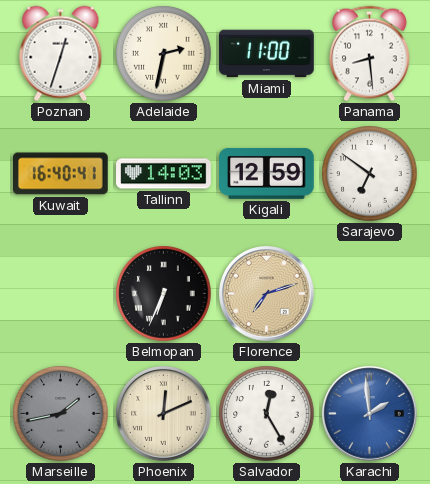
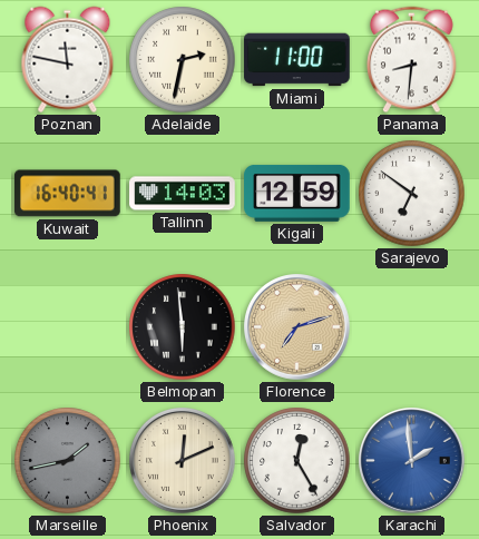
Poznan: 12:33 -> 11:47
Panama: 8:29 -> 8:31
Belmopan: 6:34 -> 5:59
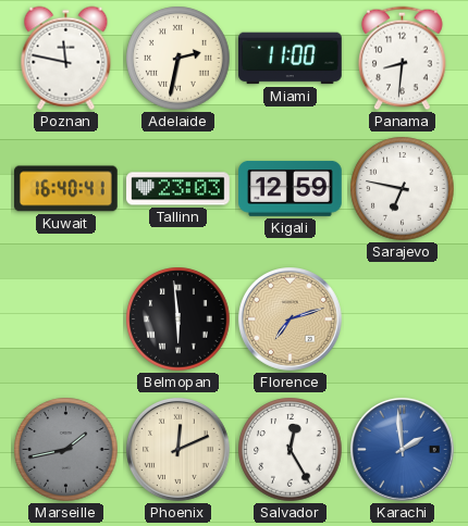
Tallinn: 14:03 -> 23:03
Sarajevo: 6:51 -> 6:47
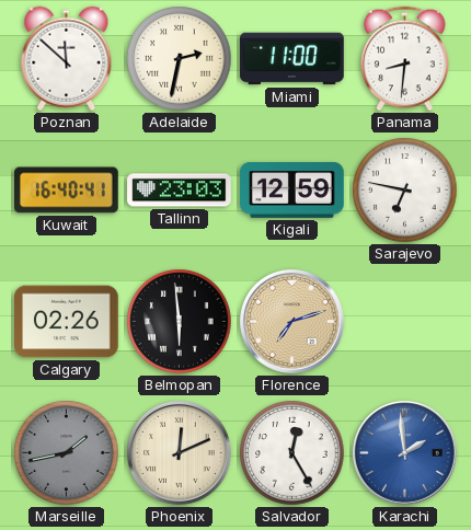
Poznan: 11:47 -> 11:52
Calgary: none -> 02:26
